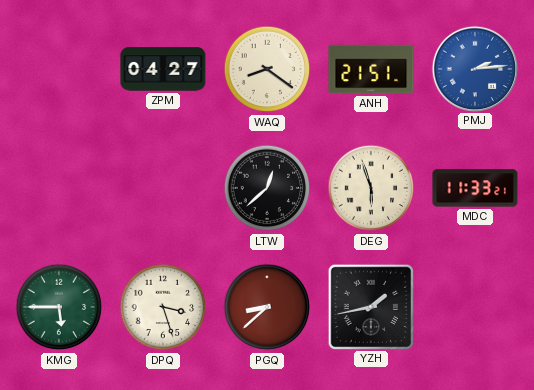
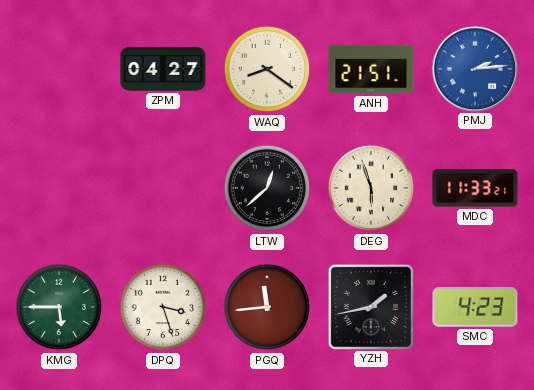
PGQ: 8:38 -> 11:44
SMC: none -> 4:23
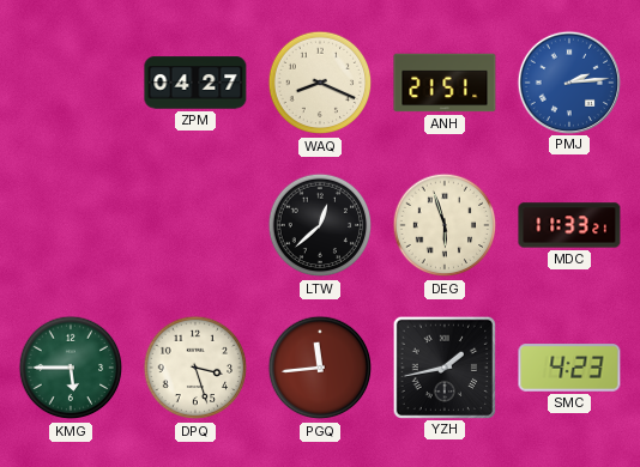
WAQ: 8:21 -> 8:19
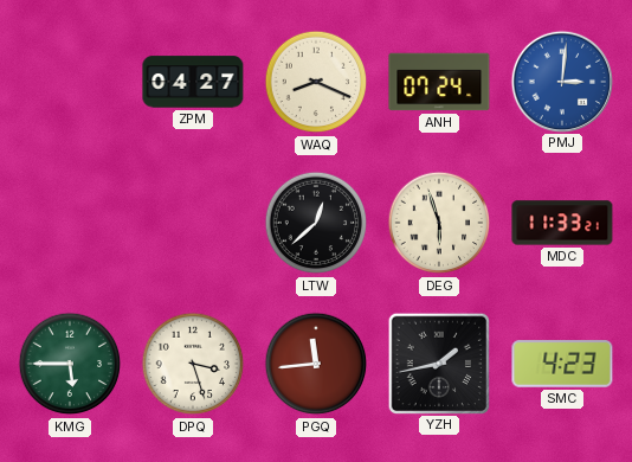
ANH: 21:51 -> 07:24
PMJ: 2:14 -> 3:01
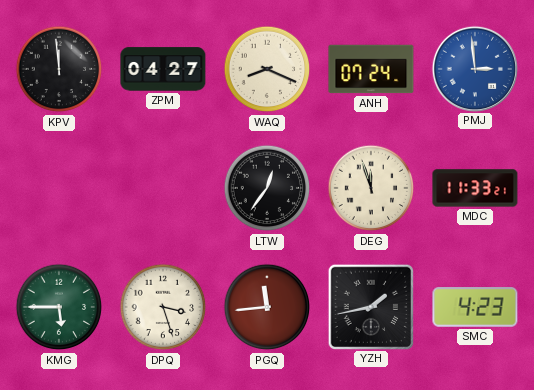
KPV: none -> 11:59
PMJ: 3:01 -> 2:59
LTW: 12:38 -> 12:36
DEG: 5:57 -> 11:57
